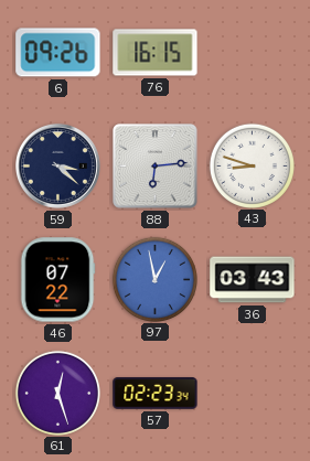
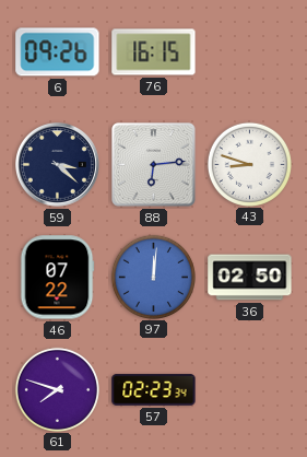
97: 12:58 -> 12:01
36: 03:43 -> 02:50
61: 12:27 -> 7:48
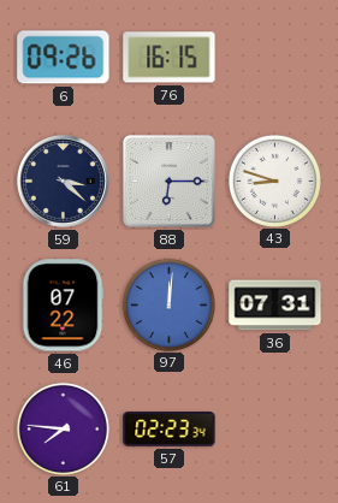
88: 6:14 -> 6:15
36: 02:50 -> 07:31
61: 7:48 -> 7:46
